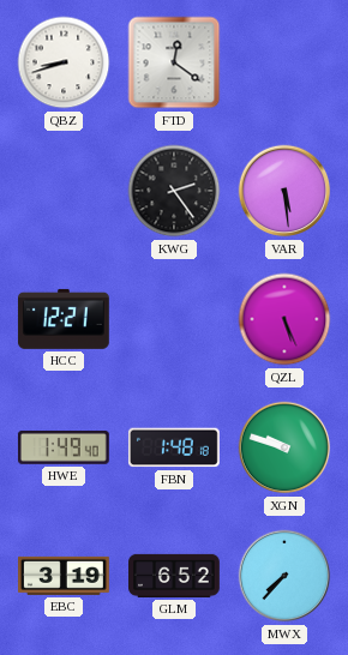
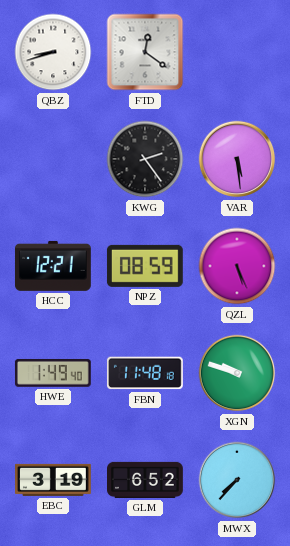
NPZ: none -> 08:59
FBN: 1:48 -> 11:48
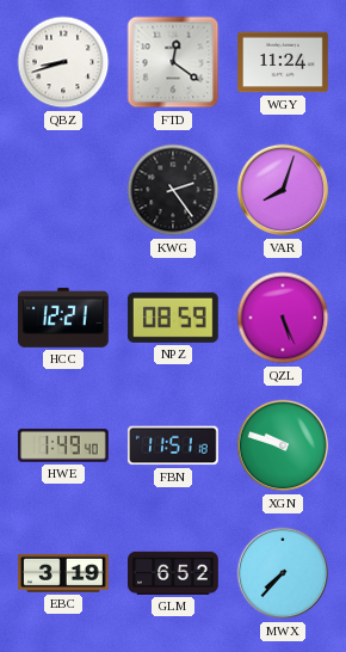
WGY: none -> 11:24
VAR: 5:29 -> 8:03
FBN: 11:48 -> 11:51
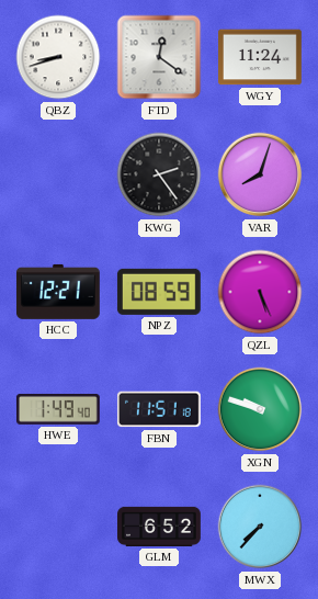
EBC: 3:19 -> none
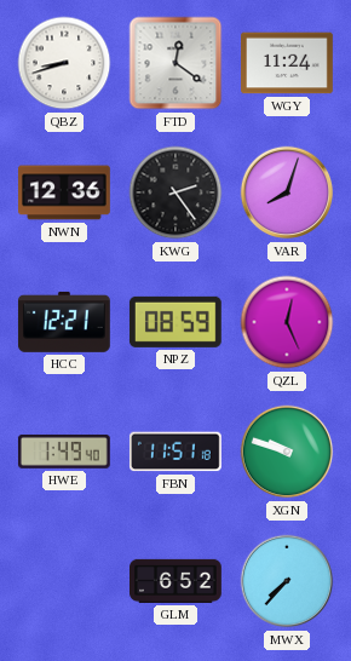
NWN: none -> 12:36
QZL: 5:26 -> 12:26
